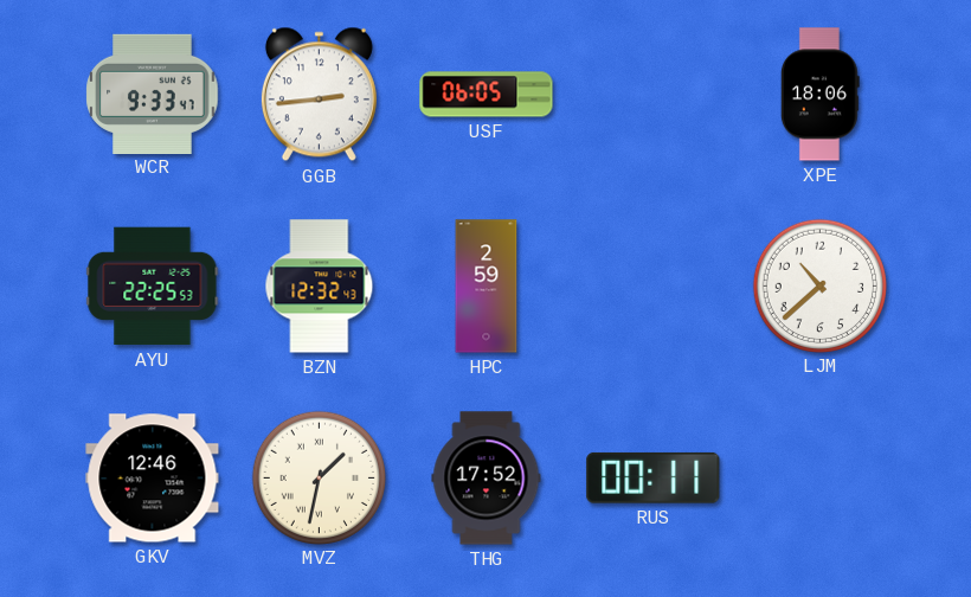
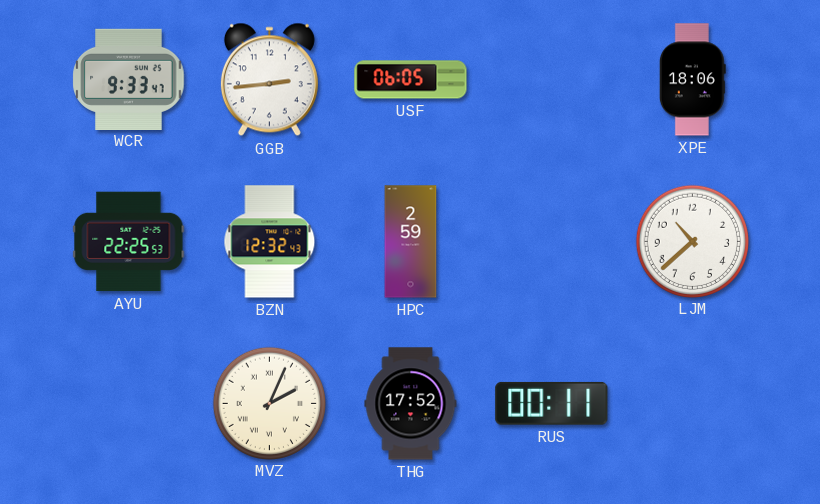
GKV: 12:46 -> none
MVZ: 1:32 -> 2:04
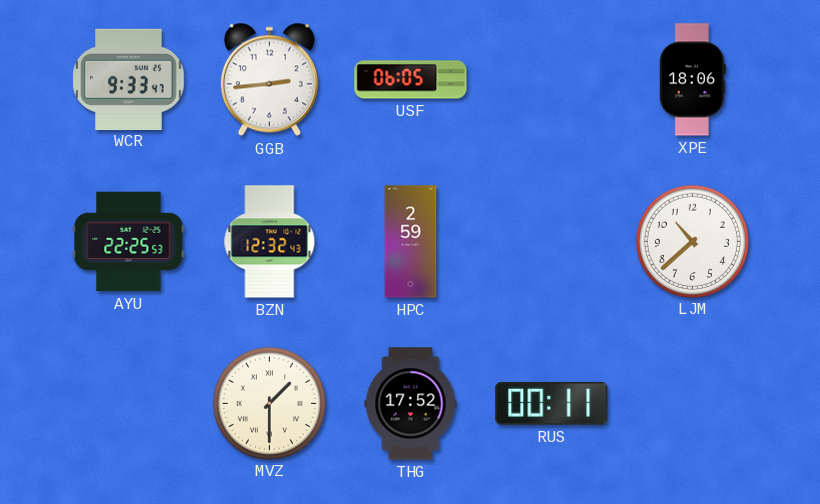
MVZ: 2:04 -> 1:30
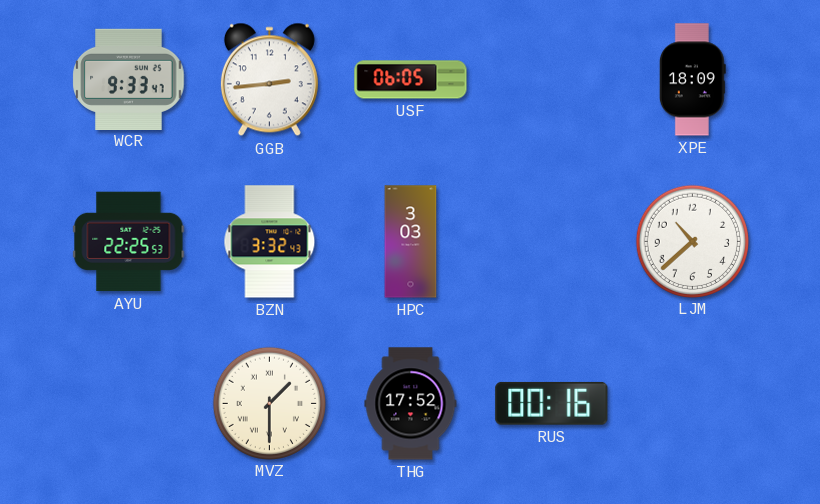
XPE: 18:06 -> 18:09
BZN: 12:32 -> 3:32
HPC: 2:59 -> 3:03
RUS: 00:11 -> 00:16
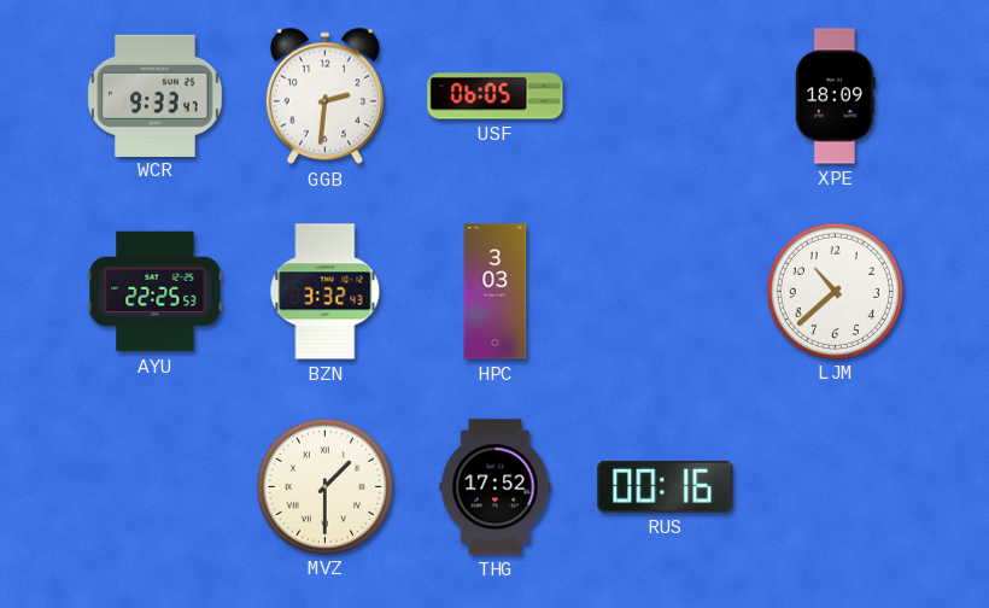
GGB: 2:44 -> 2:31
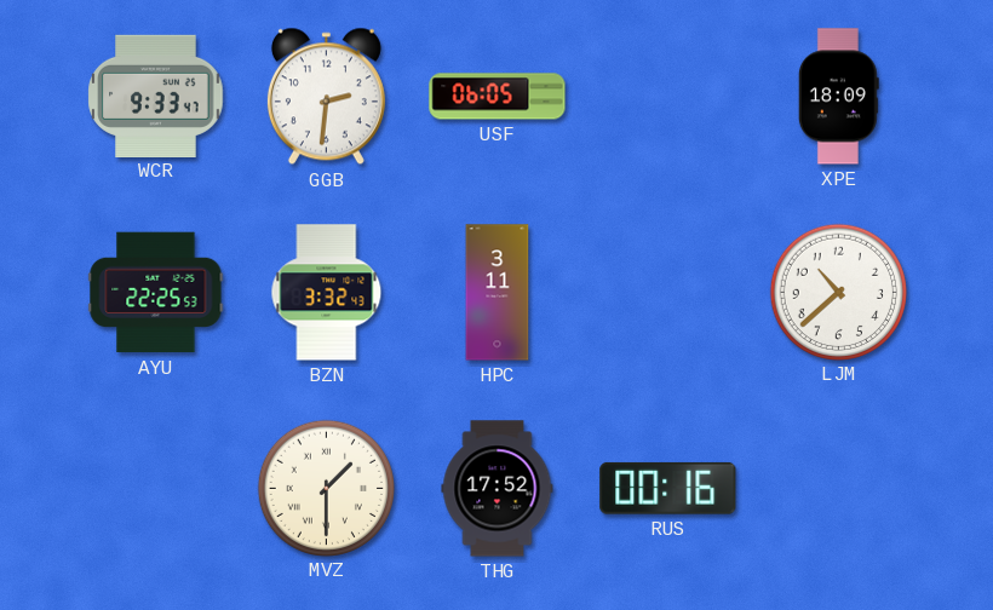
HPC: 3:03 -> 3:11
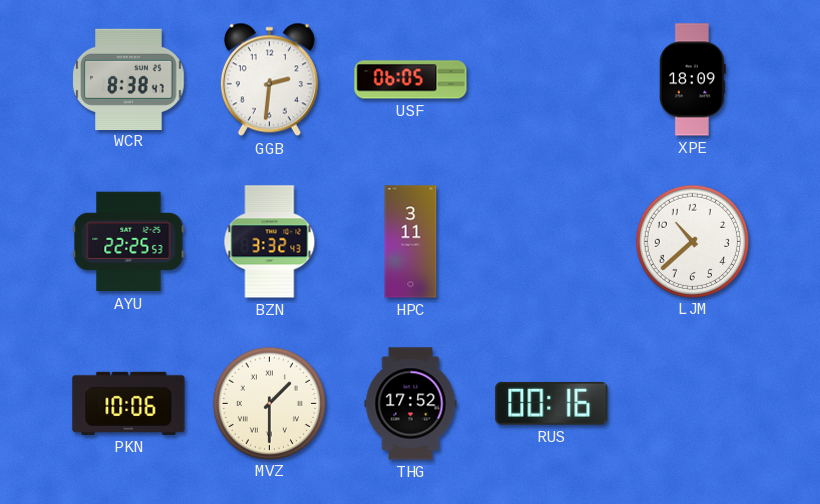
WCR: 9:33 -> 8:38
PKN: none -> 10:06
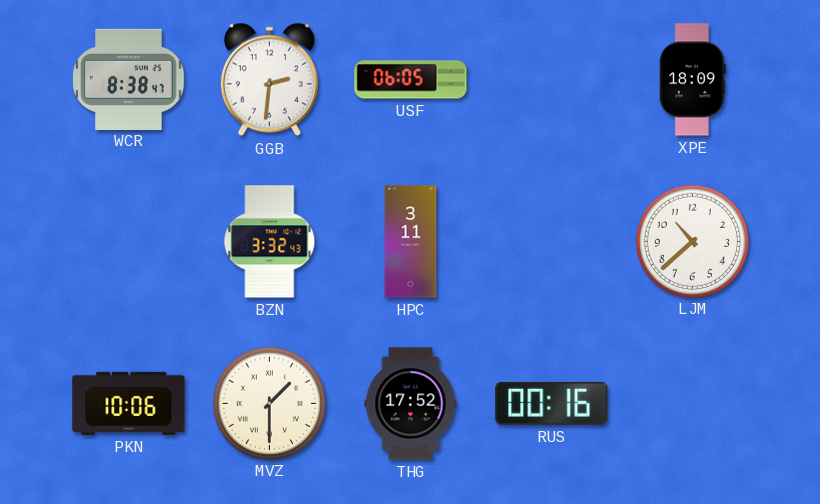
AYU: 22:25 -> none
